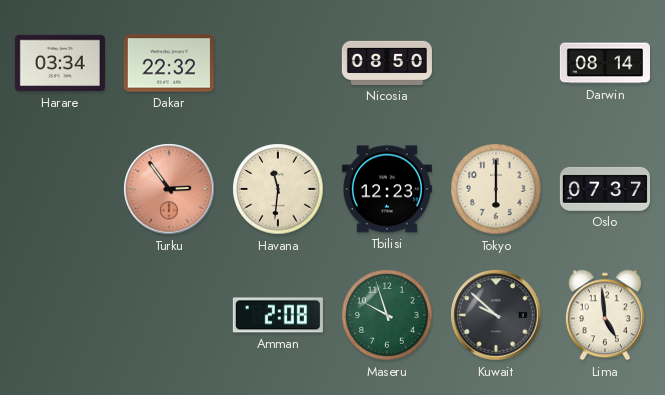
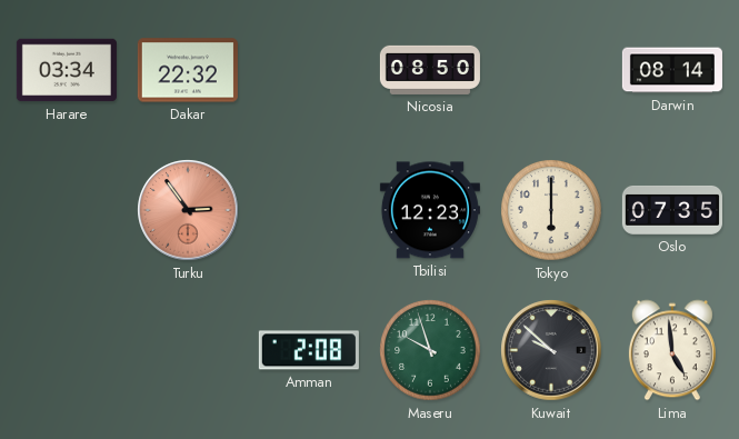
Havana: 11:31 -> none
Oslo: 07:37 -> 07:35
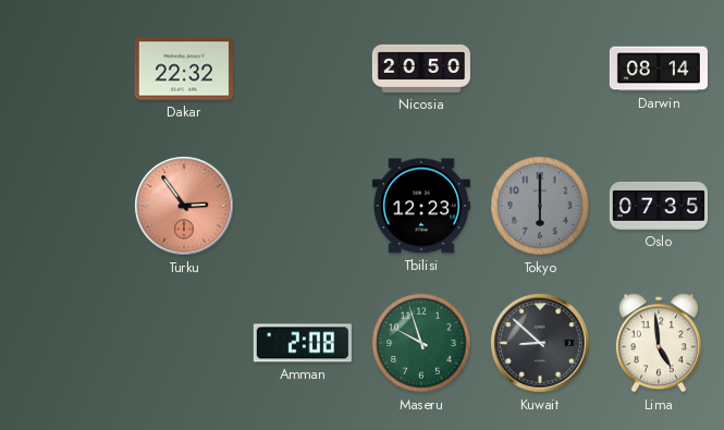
Harare: 03:34 -> none
Nicosia: 08:50 -> 20:50
Tokyo dial: cream -> grey
Kuwait: 9:52 -> 8:52
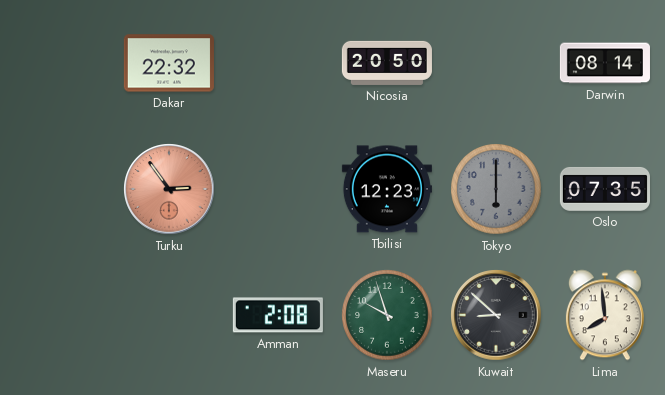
Lima: 4:59 -> 7:59
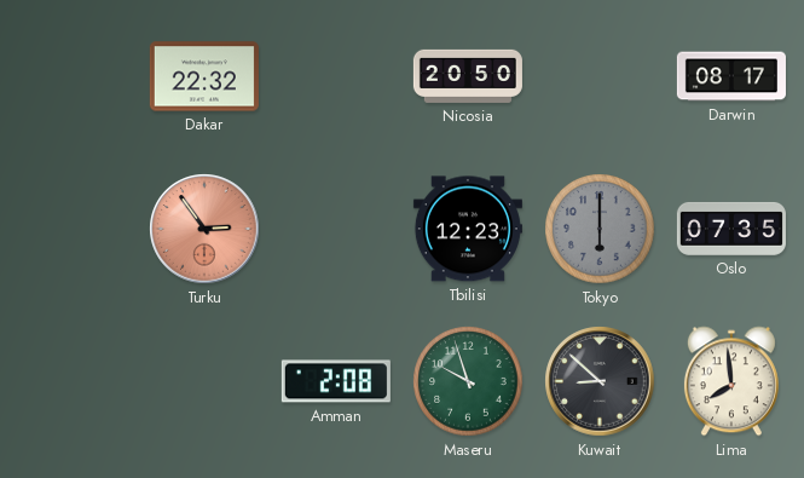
Darwin: 08:14 -> 08:17
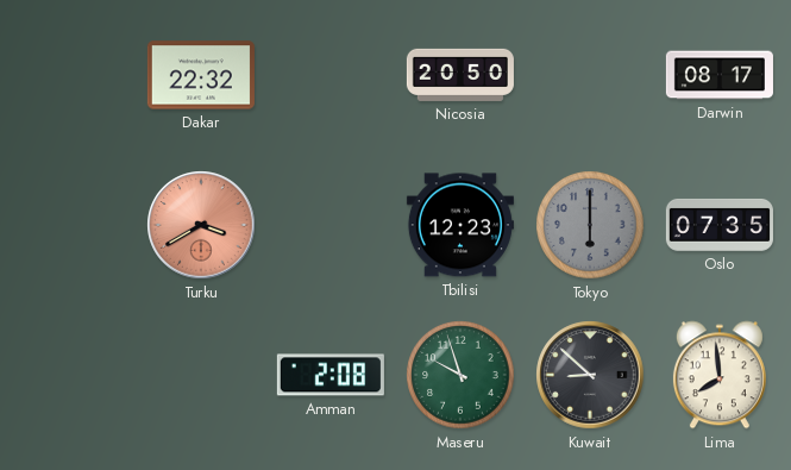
Turku: 2:54 -> 3:40
